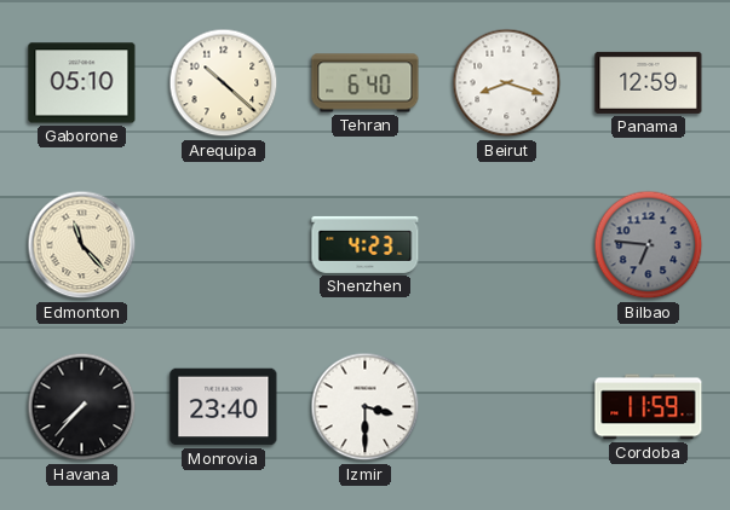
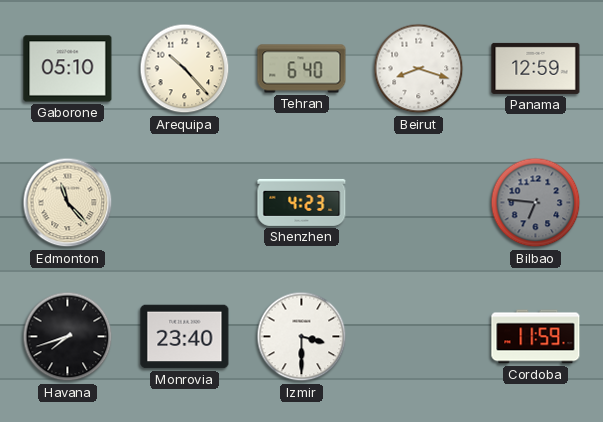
Arequipa: 10:22 -> 10:23
Havana: 7:37 -> 7:42
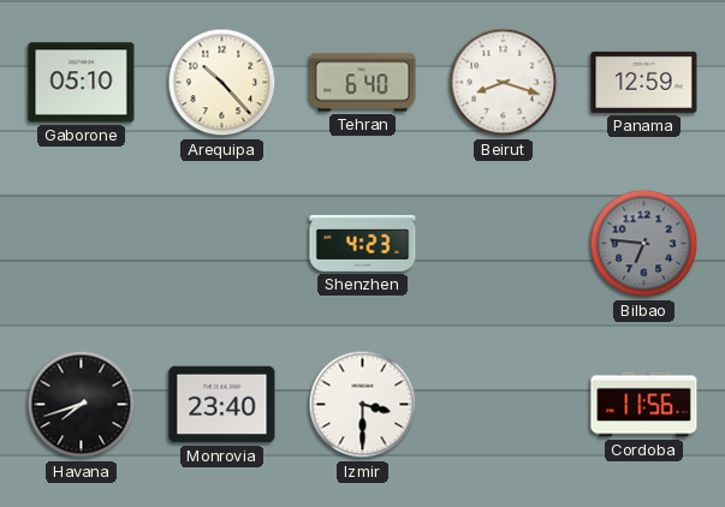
Edmonton: 11:23 -> none
Cordoba: 11:59 -> 11:56
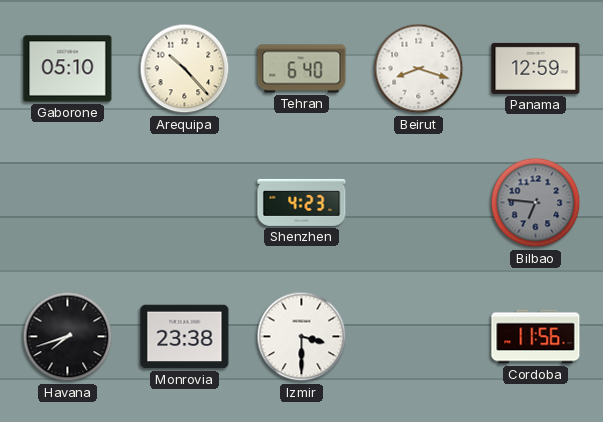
Monrovia: 23:40 -> 23:38
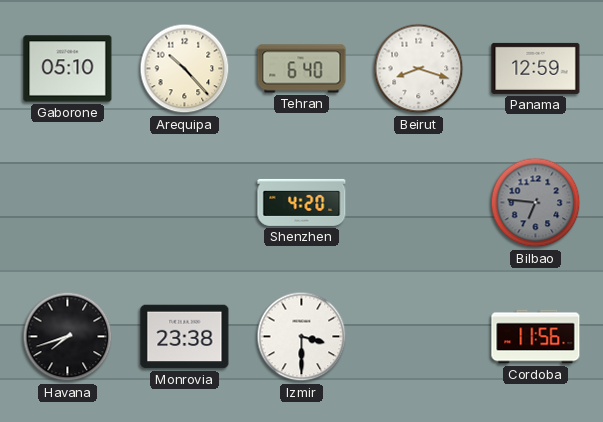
Shenzhen: 4:23 -> 4:20
